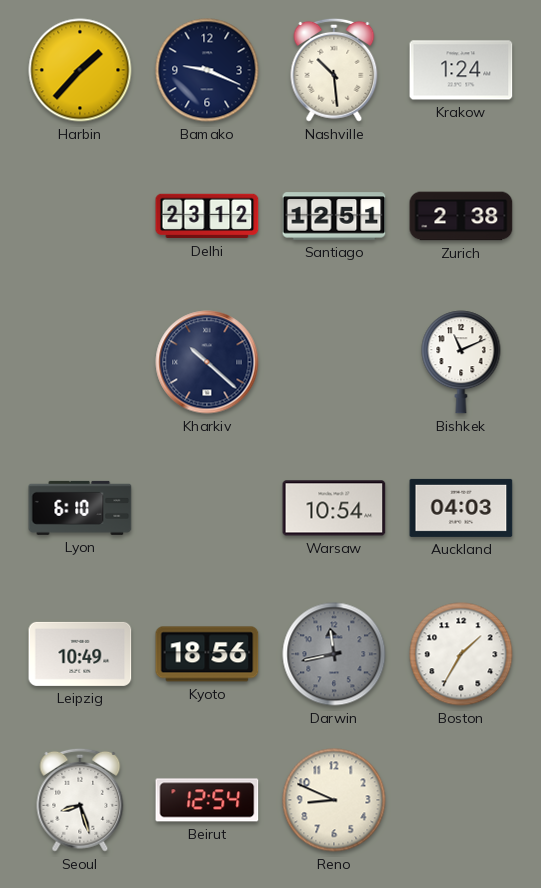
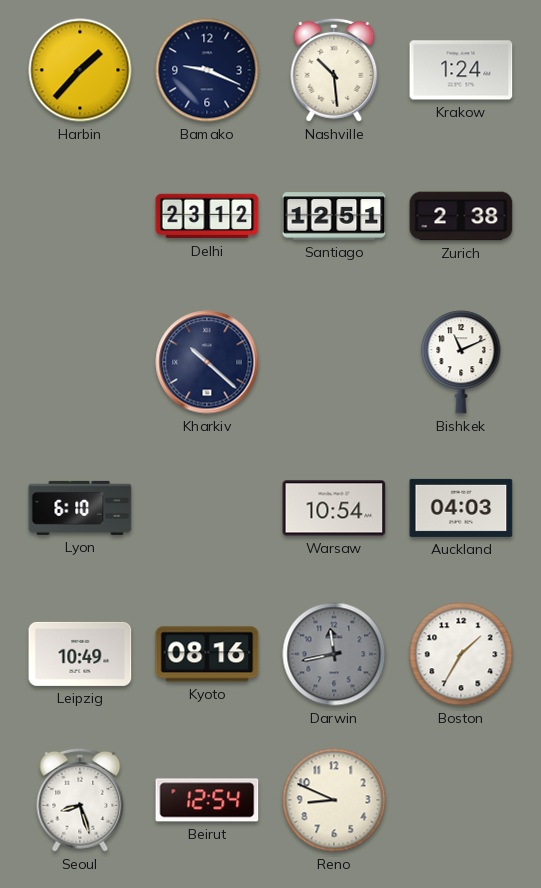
Kyoto: 18:56 -> 08:16
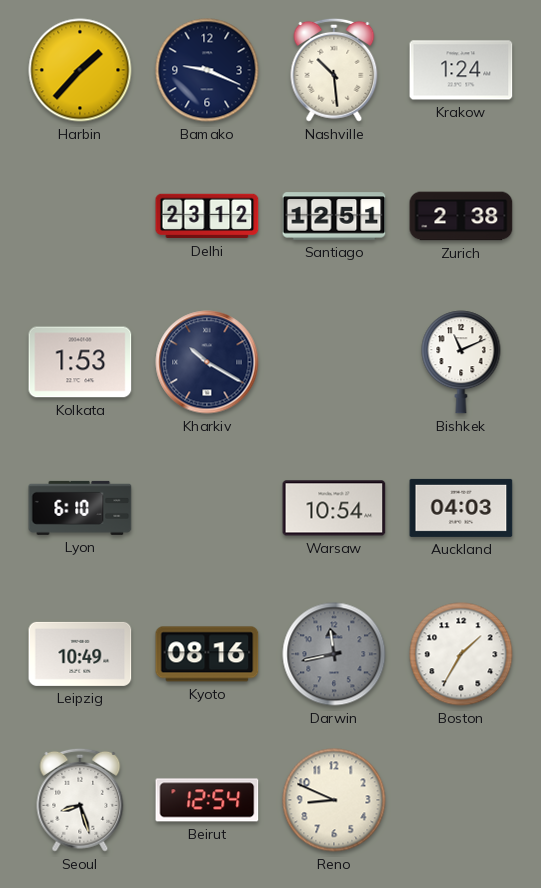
Kolkata: none -> 1:53
Kharkiv: 10:22 -> 10:20
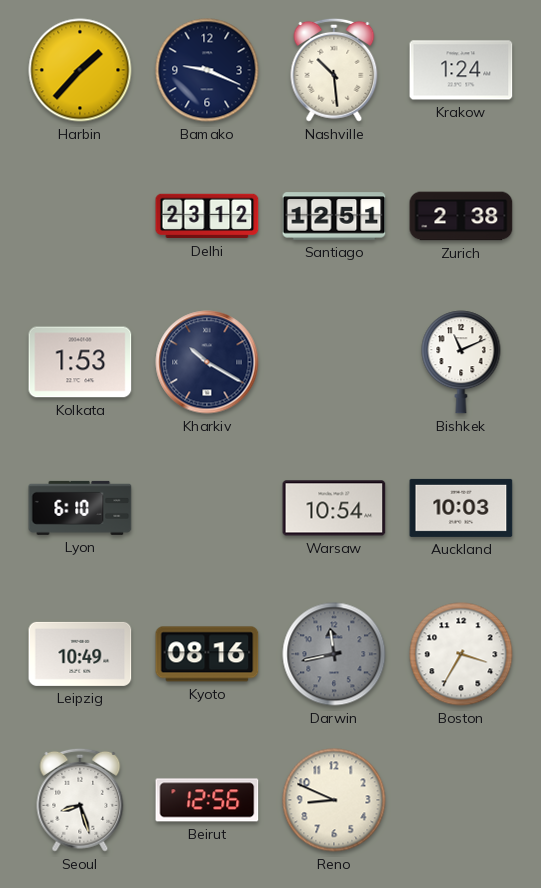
Auckland: 04:03 -> 10:03
Boston: 1:35 -> 3:35
Beirut: 12:54 -> 12:56
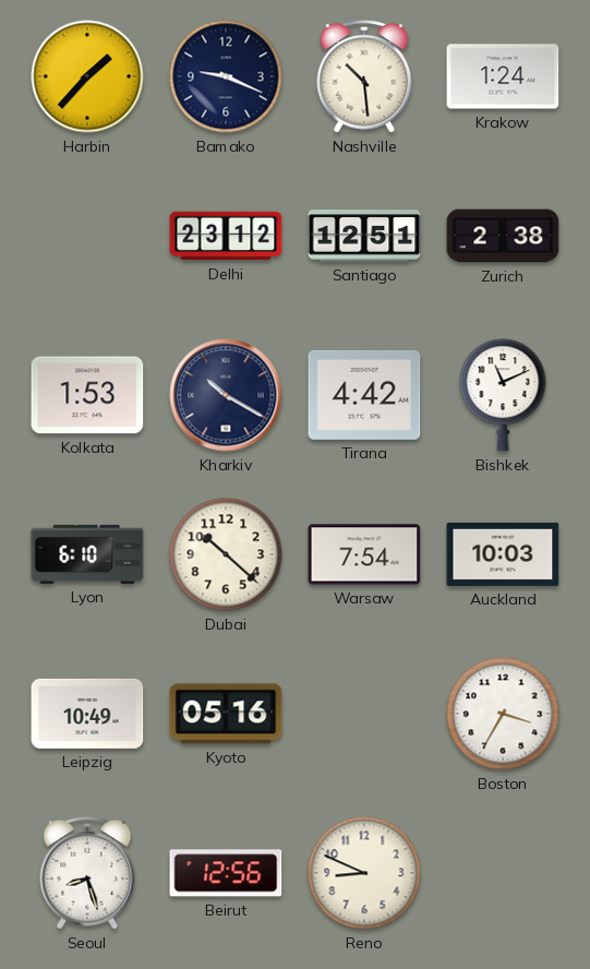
Tirana: none -> 4:42
Dubai: none -> 10:22
Warsaw: 10:54 -> 7:54
Kyoto: 08:16 -> 05:16
Darwin: 11:43 -> none
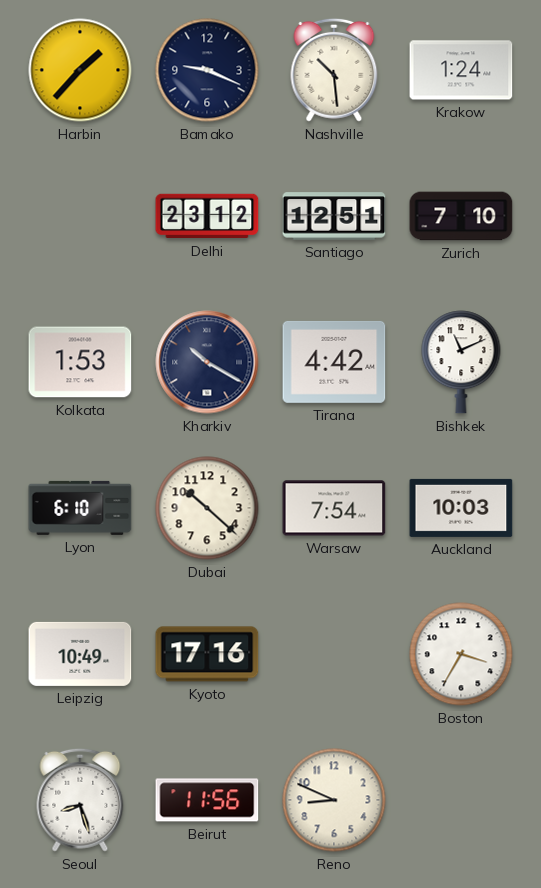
Zurich: 2:38 -> 7:10
Kyoto: 05:16 -> 17:16
Beirut: 12:56 -> 11:56
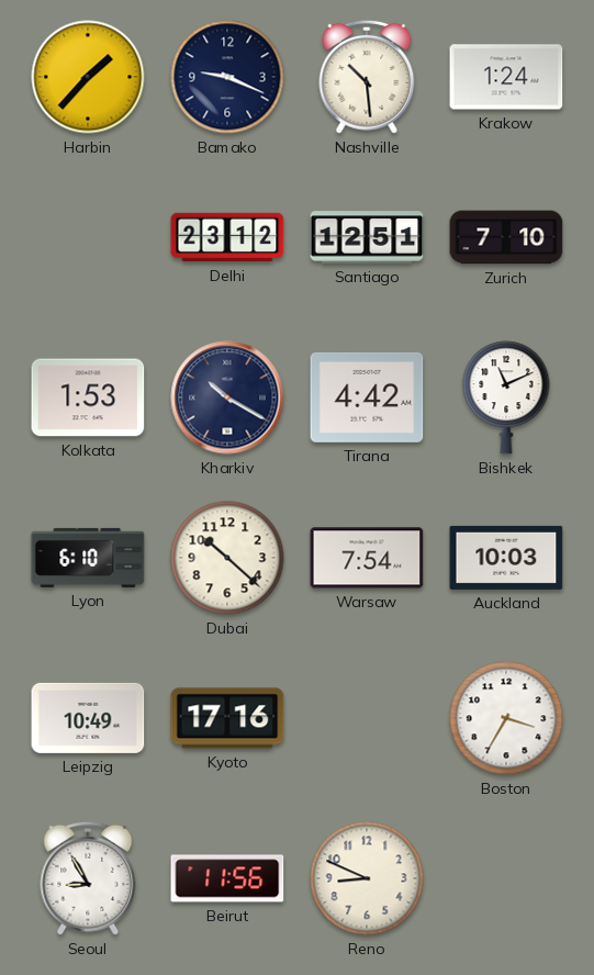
Seoul: 8:27 -> 8:55
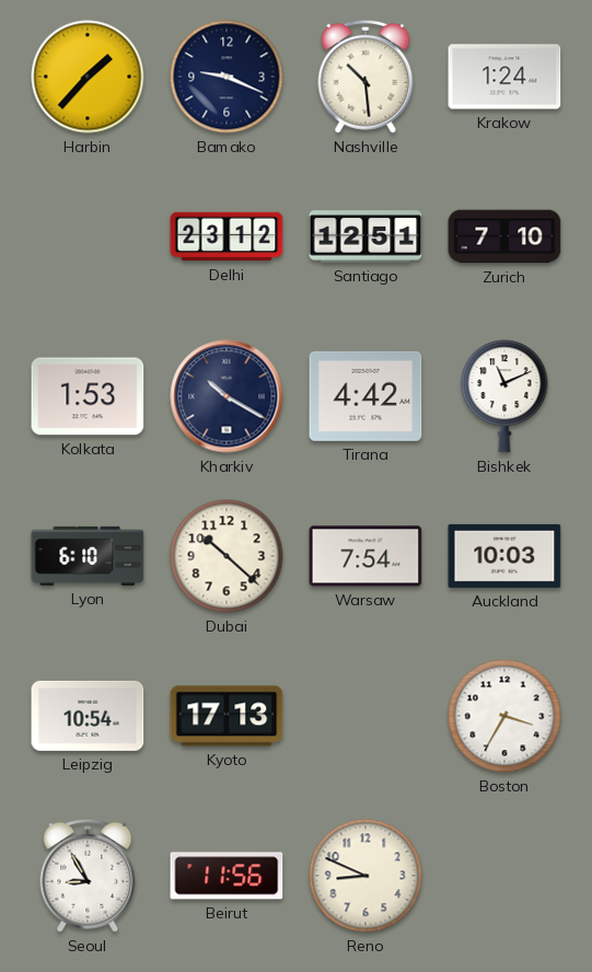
Leipzig: 10:49 -> 10:54
Kyoto: 17:16 -> 17:13
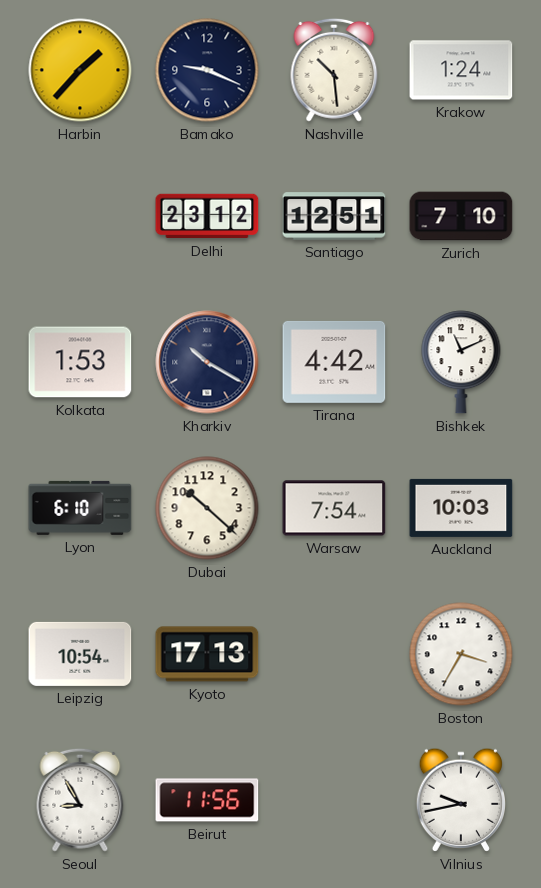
Reno: 8:49 -> none
Vilnius: none -> 9:43
